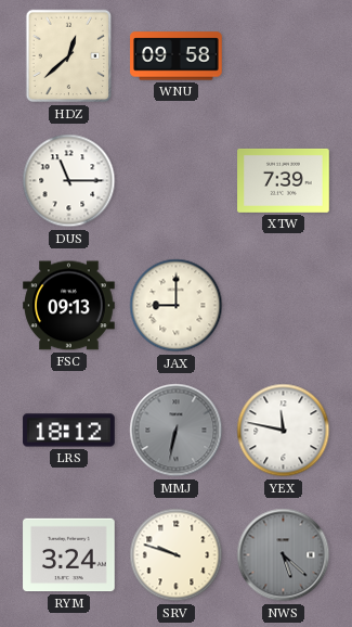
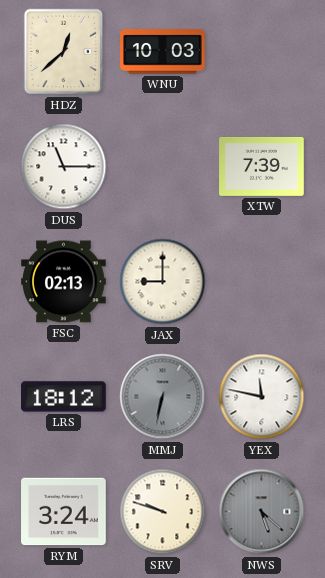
WNU: 09:58 -> 10:03
FSC: 09:13 -> 02:13
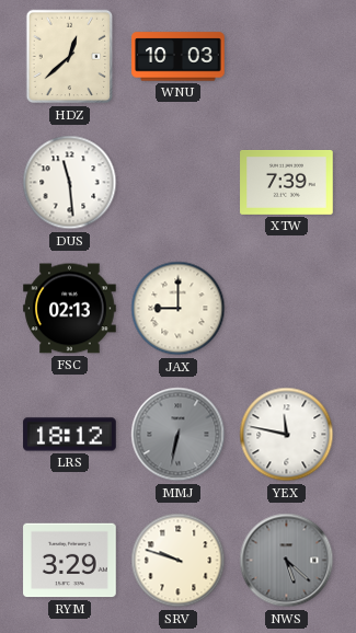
DUS: 11:15 -> 11:29
RYM: 3:24 -> 3:29
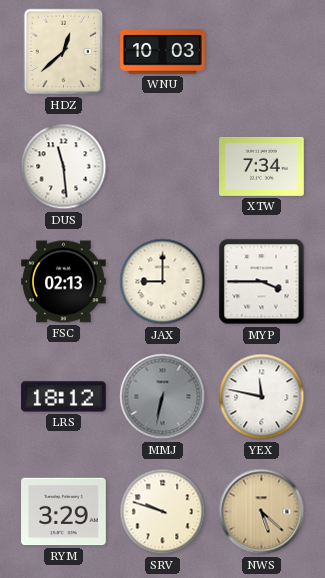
XTW: 7:39 -> 7:34
MYP: none -> 3:45
NWS dial: grey -> champagne
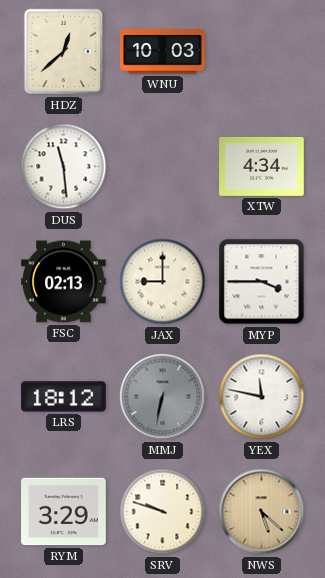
XTW: 7:34 -> 4:34
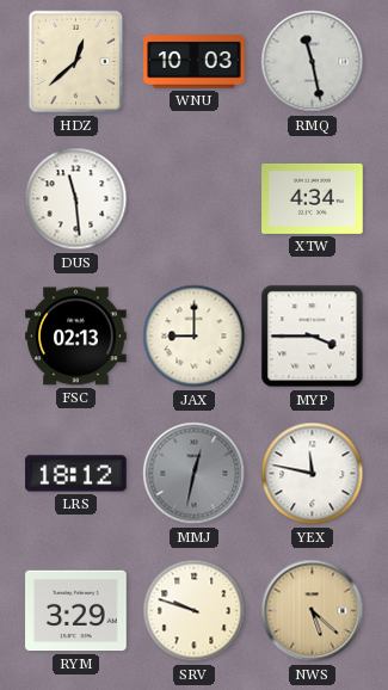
RMQ: none -> 11:28
MMJ: 6:32 -> 12:32
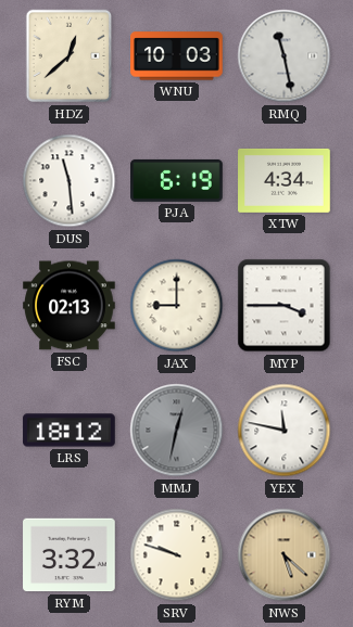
PJA: none -> 6:19
RYM: 3:29 -> 3:32
